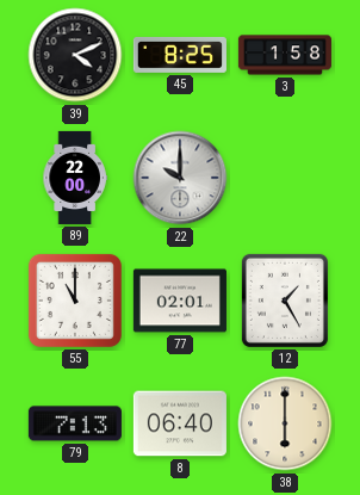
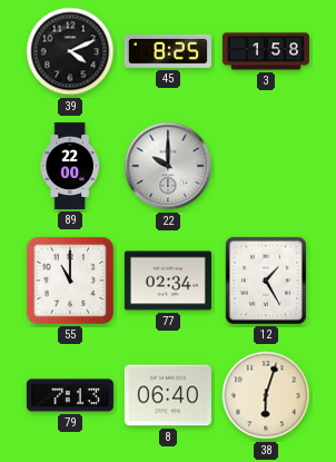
77: 02:01 -> 02:34
38: 6:00 -> 6:03
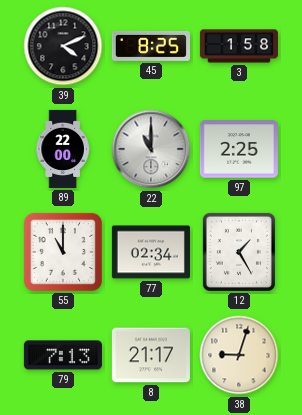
22: 10:00 -> 11:00
97: none -> 2:25
8: 06:40 -> 21:17
38: 6:03 -> 9:03
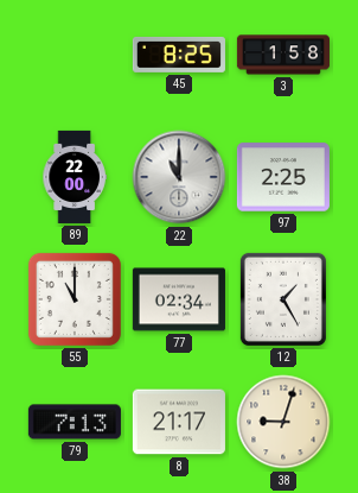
39: 4:11 -> none
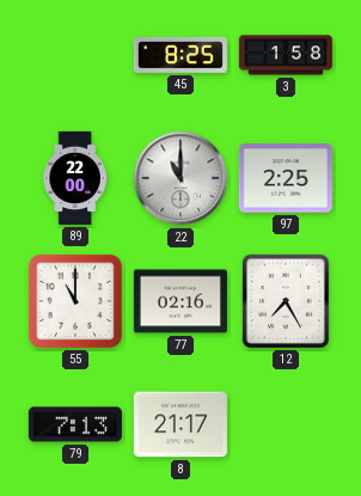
77: 02:34 -> 02:16
12: 1:25 -> 7:25
38: 9:03 -> none
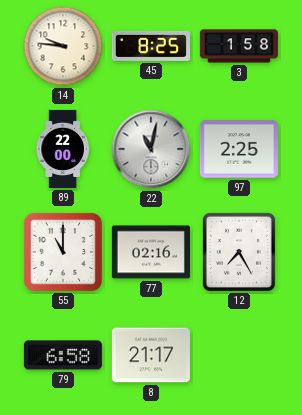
14: none -> 9:46
22: 11:00 -> 11:02
79: 7:13 -> 6:58
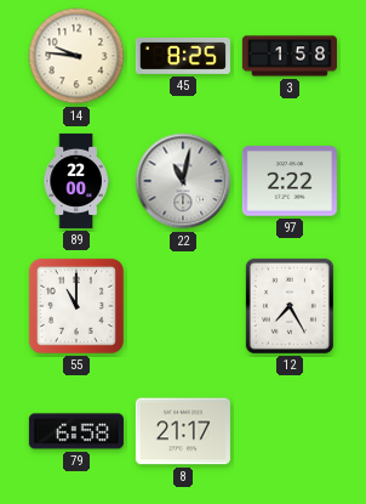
97: 2:25 -> 2:22
77: 02:16 -> none
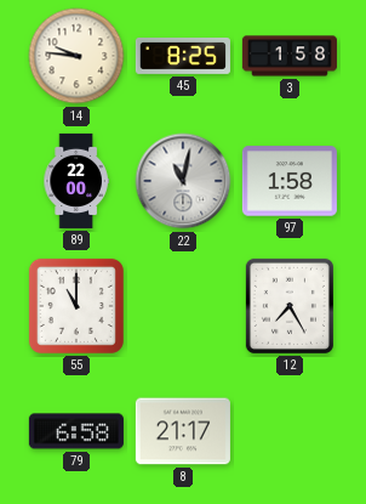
97: 2:22 -> 1:58
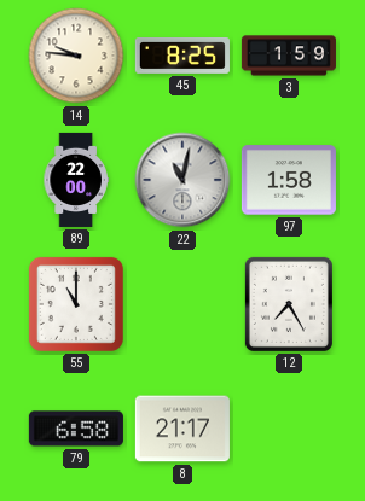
3: 1:58 -> 1:59
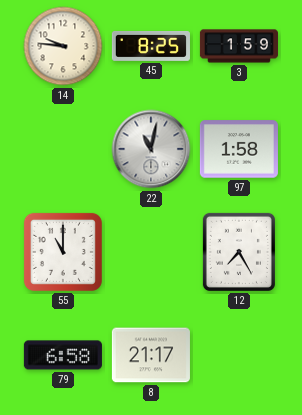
89: 22:00 -> none
